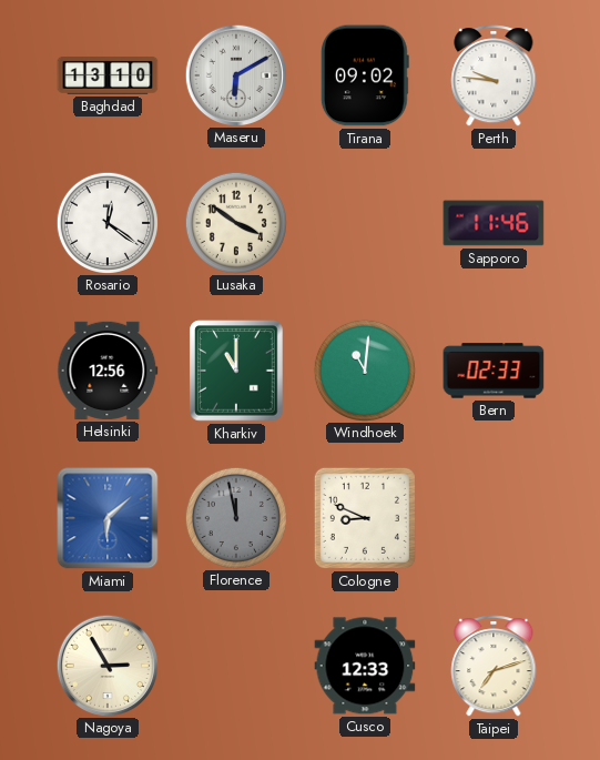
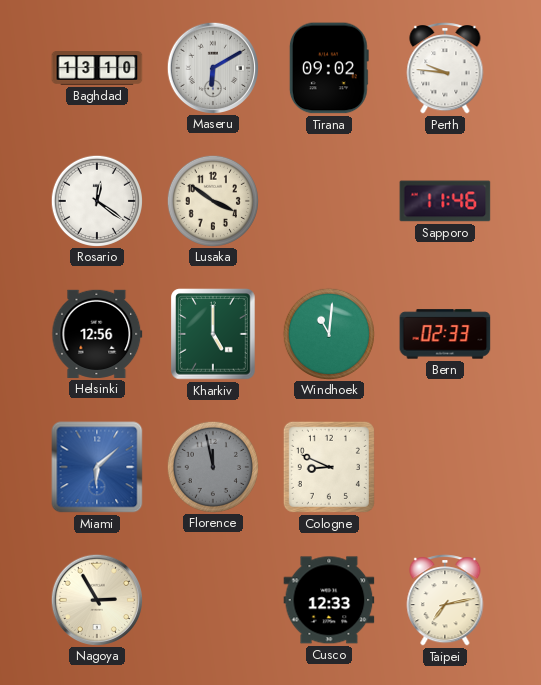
Kharkiv: 11:00 -> 5:00
Taipei: 7:12 -> 7:13
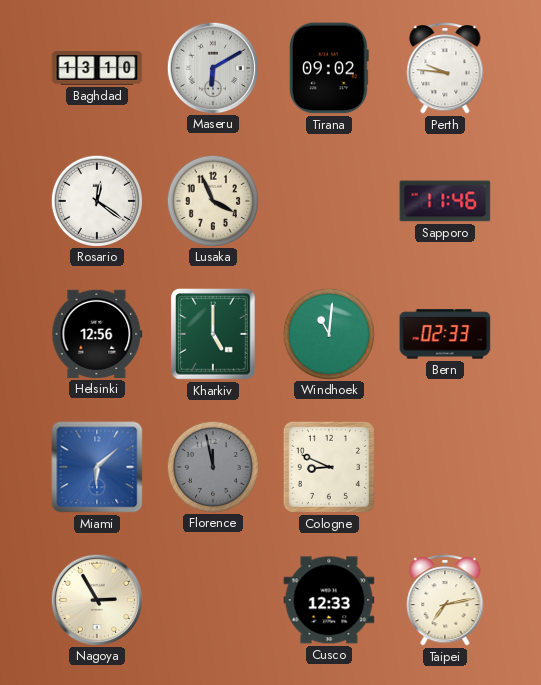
Lusaka: 3:51 -> 3:56
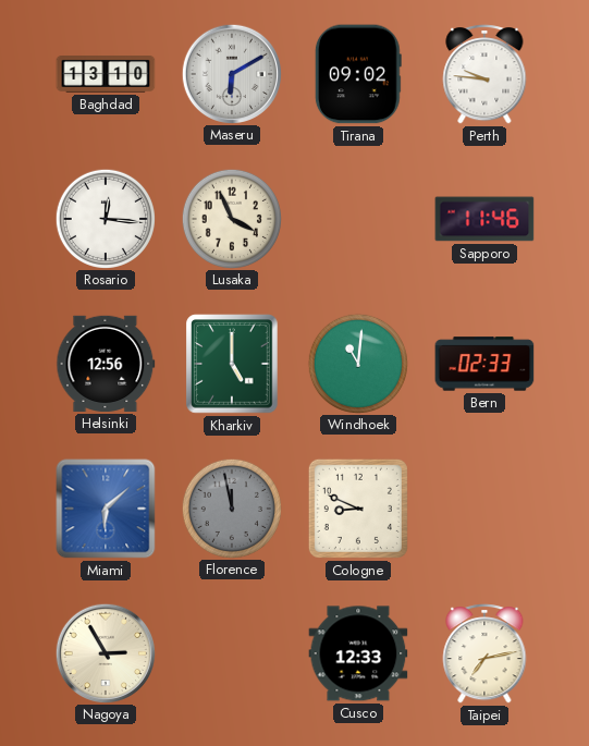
Rosario: 12:21 -> 12:16
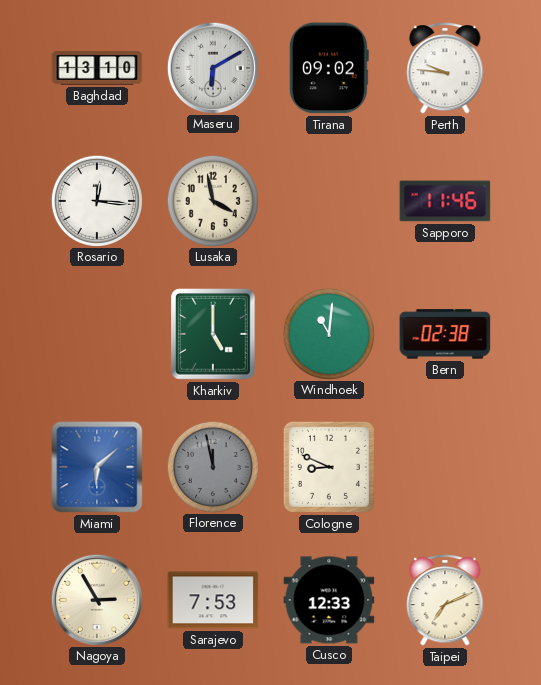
Lusaka: 3:56 -> 3:58
Helsinki: 12:56 -> none
Bern: 02:33 -> 02:38
Sarajevo: none -> 7:53
Taipei: 7:13 -> 7:11
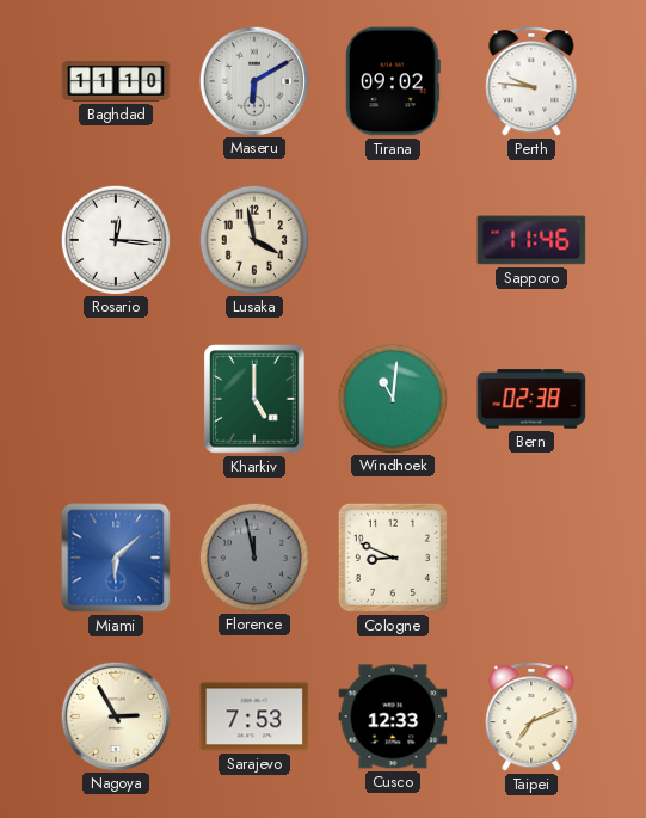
Baghdad: 13:10 -> 11:10
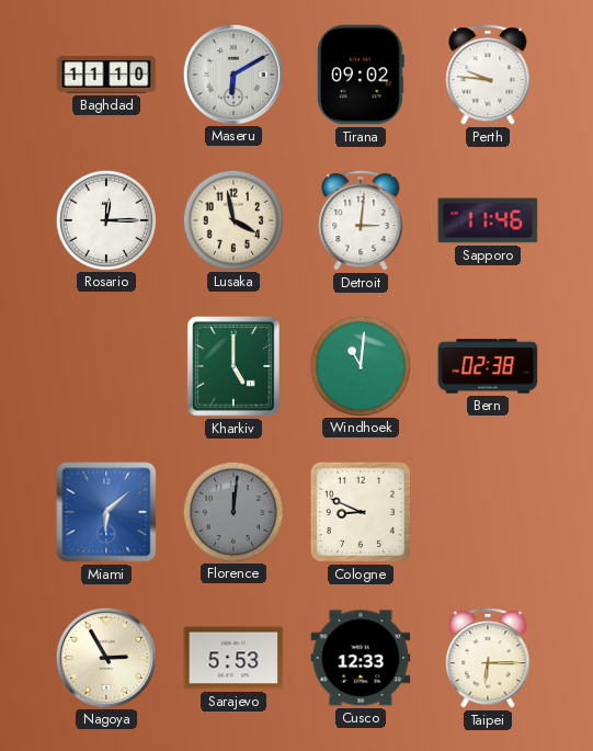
Rosario: 12:16 -> 12:15
Detroit: none -> 3:01
Florence: 11:58 -> 12:01
Sarajevo: 7:53 -> 5:53
Taipei: 7:11 -> 6:15
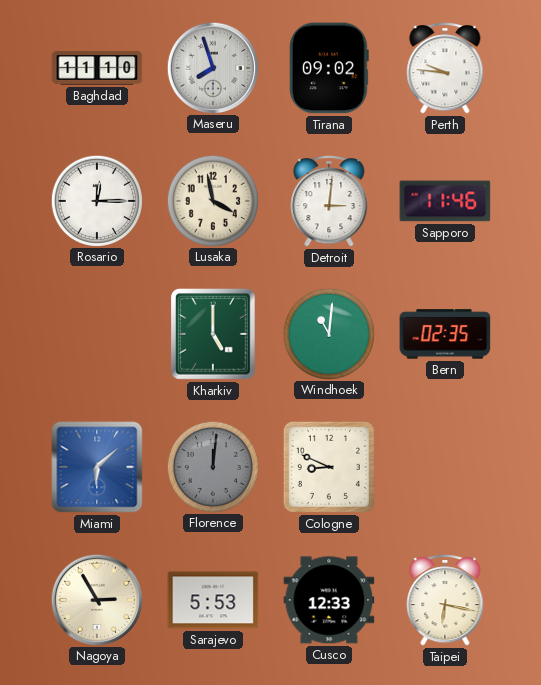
Maseru: 6:10 -> 7:57
Bern: 02:38 -> 02:35
Taipei: 6:15 -> 6:17
